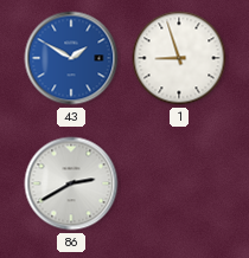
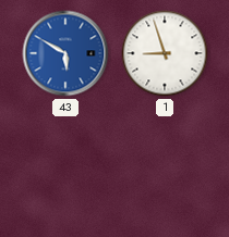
43: 1:50 -> 5:50
86: 2:40 -> none
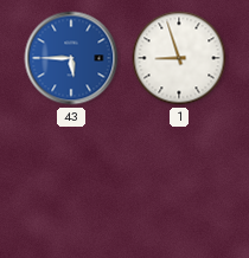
43: 5:50 -> 5:45
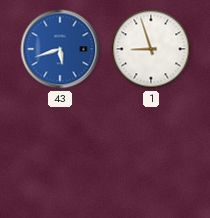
43: 5:45 -> 5:42
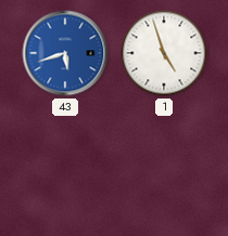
1: 8:57 -> 4:57
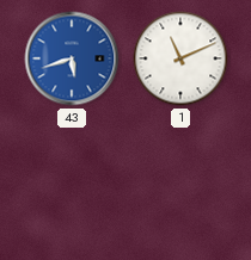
1: 4:57 -> 11:11
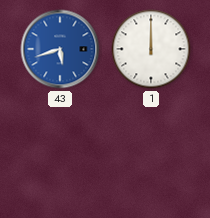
1: 11:11 -> 12:00
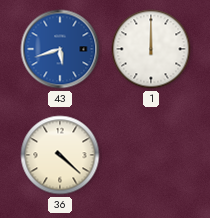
36: none -> 4:22
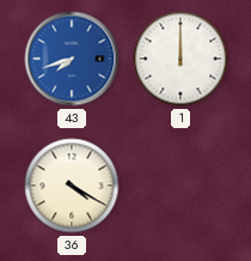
43: 5:42 -> 7:42
36: 4:22 -> 4:20
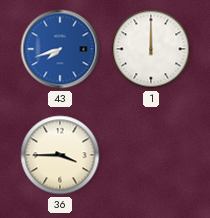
36: 4:20 -> 3:45
